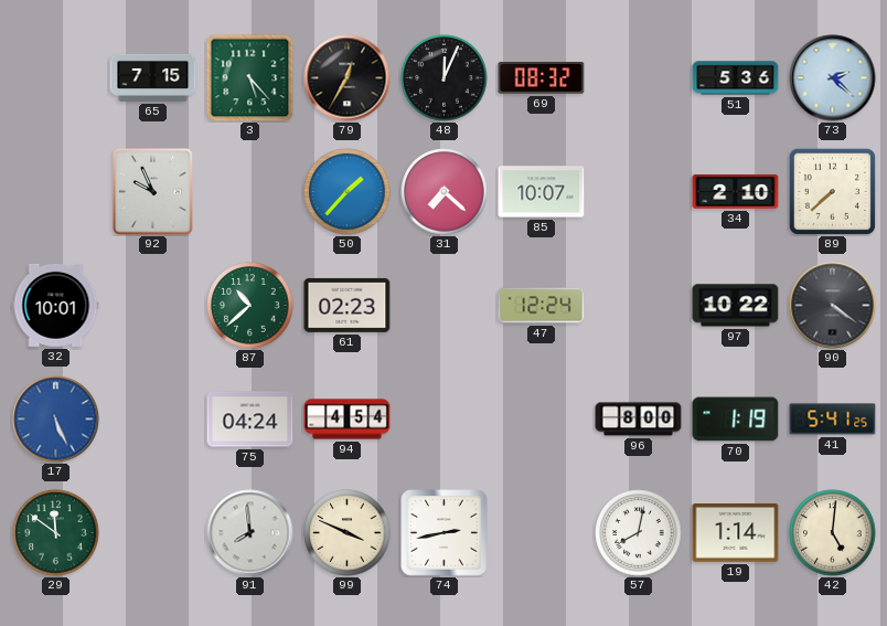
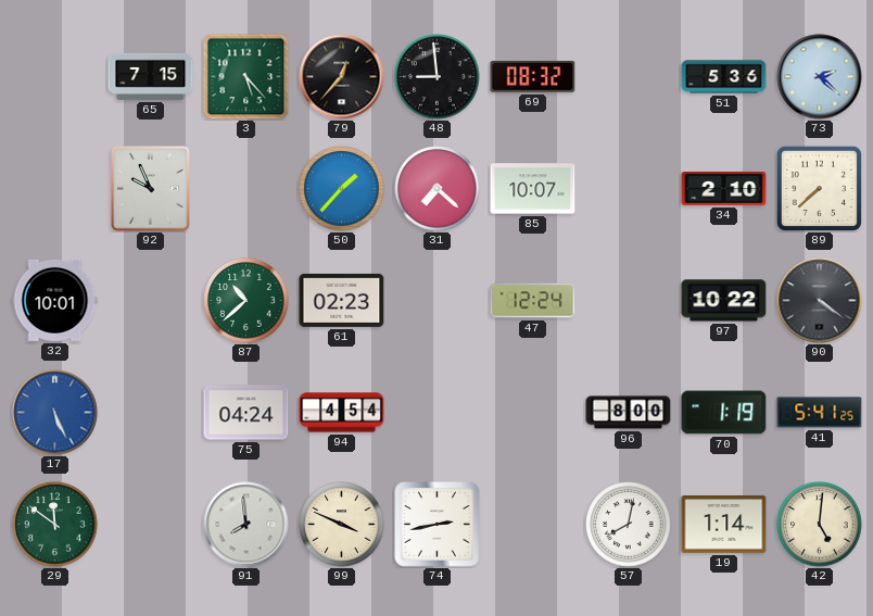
79: 12:35 -> 12:37
48: 12:04 -> 8:59
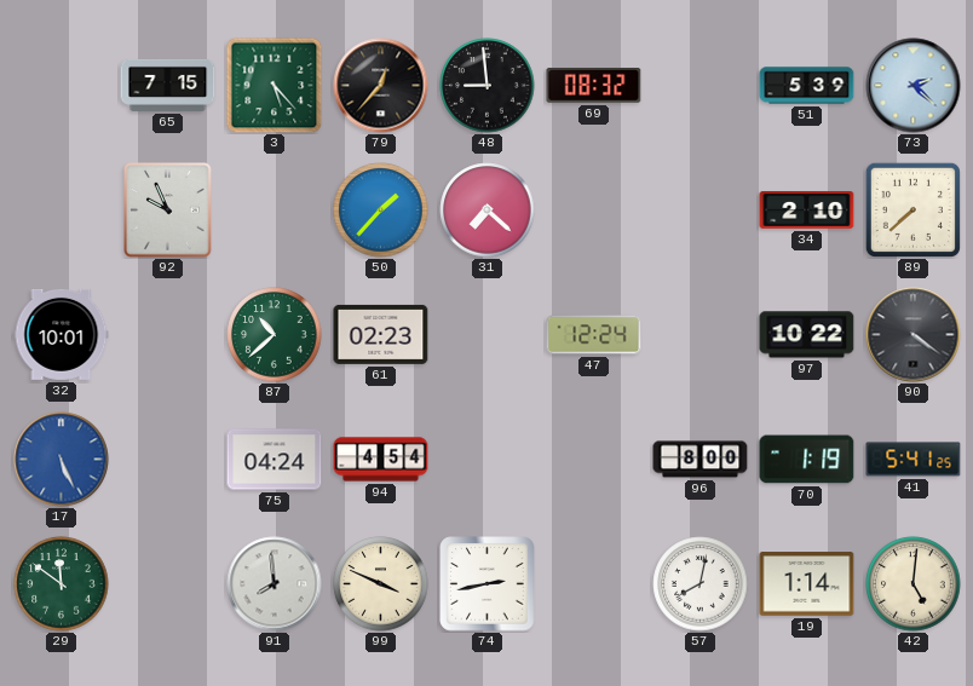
51: 5:36 -> 5:39
85: 10:07 -> none
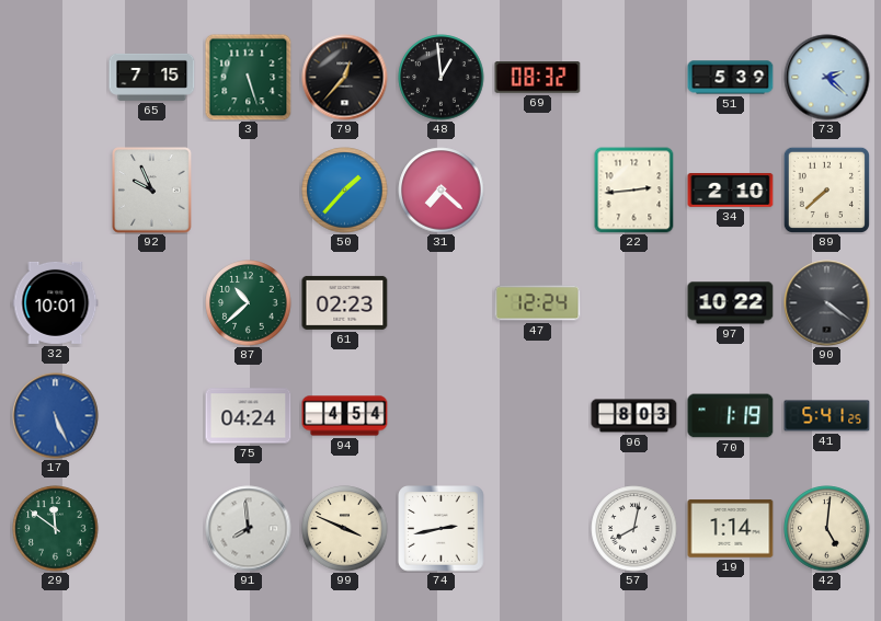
3: 5:23 -> 5:27
48: 8:59 -> 12:59
22: none -> 2:44
96: 8:00 -> 8:03
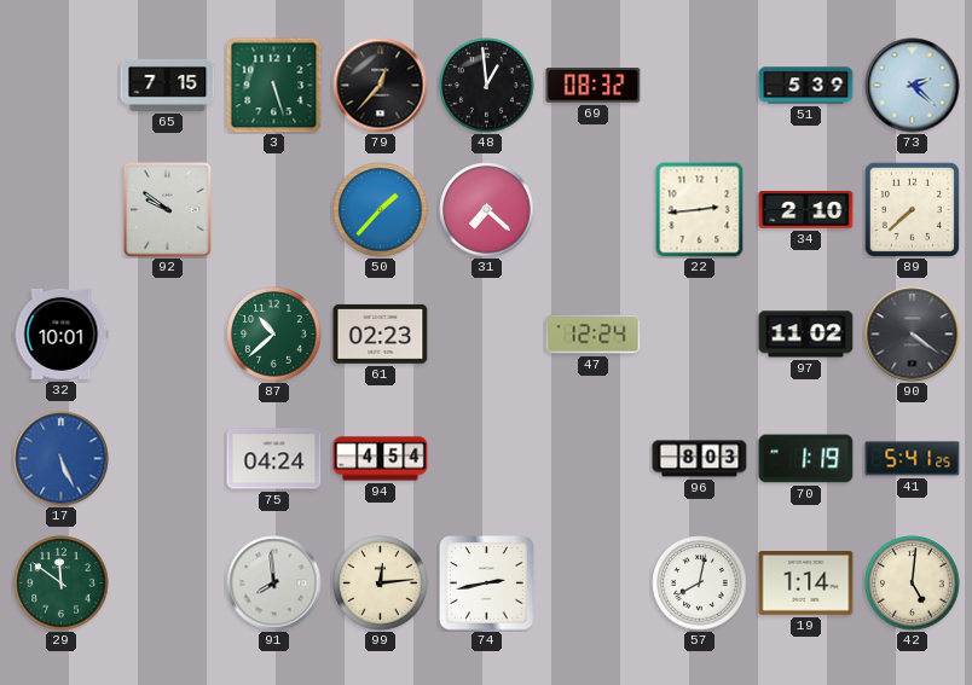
92: 9:56 -> 9:51
97: 10:22 -> 11:02
99: 3:49 -> 12:14
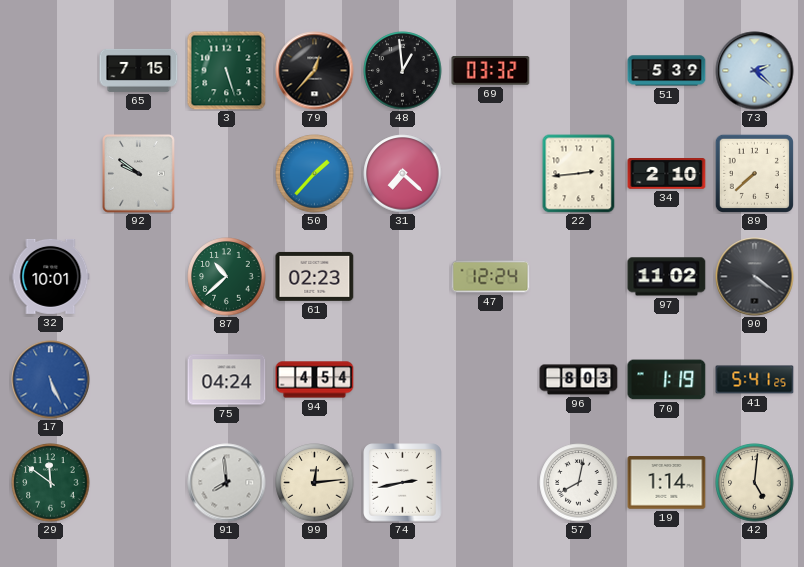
69: 08:32 -> 03:32
